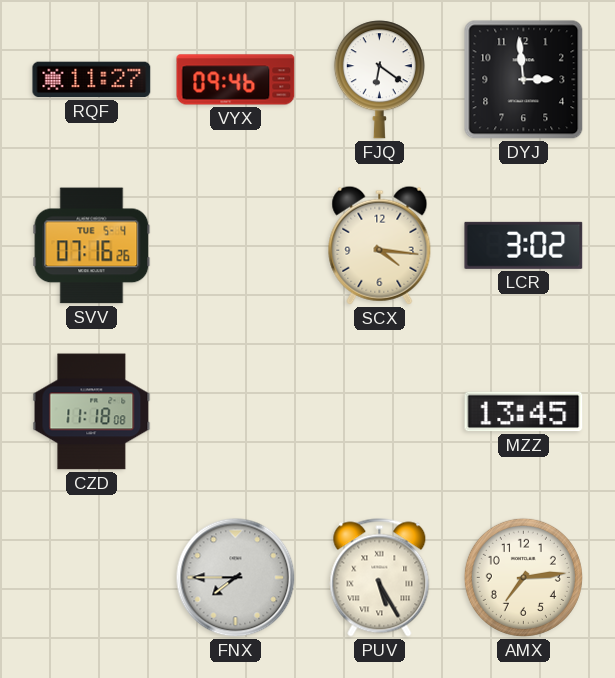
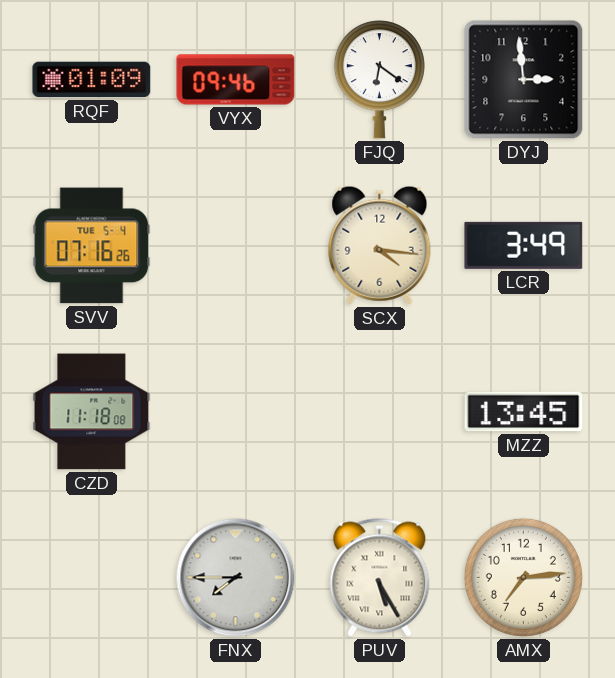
RQF: 11:27 -> 01:09
LCR: 3:02 -> 3:49
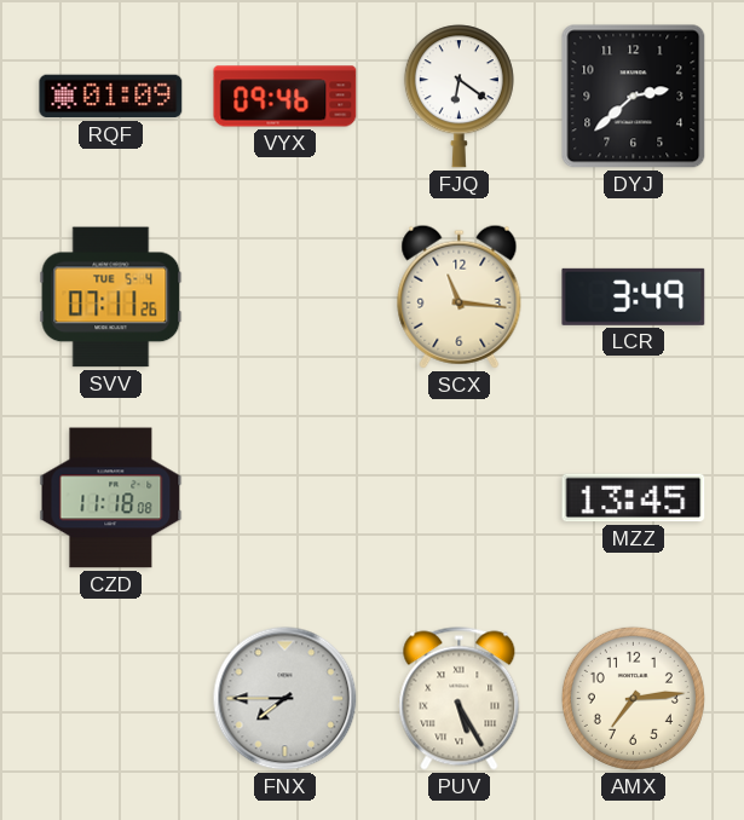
DYJ: 2:59 -> 2:38
SVV: 07:16 -> 07:11
SCX: 4:16 -> 11:16
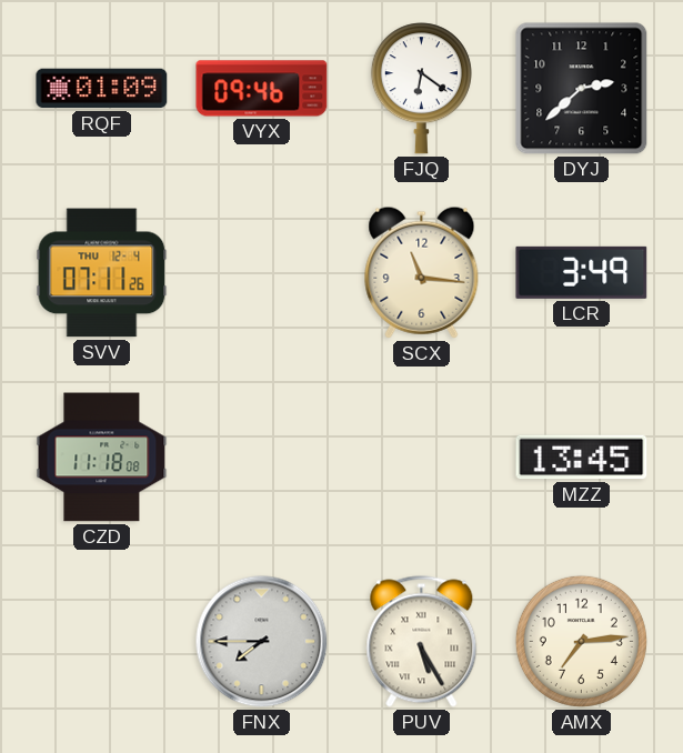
SVV date: TUE 5-4 -> THU 12-4
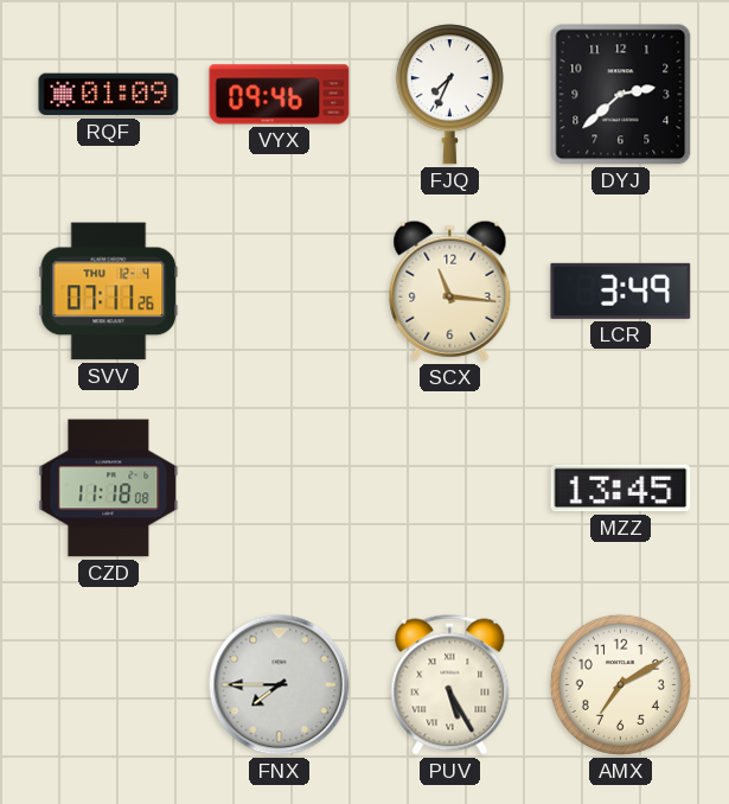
FJQ: 6:21 -> 7:34
AMX: 7:14 -> 7:10
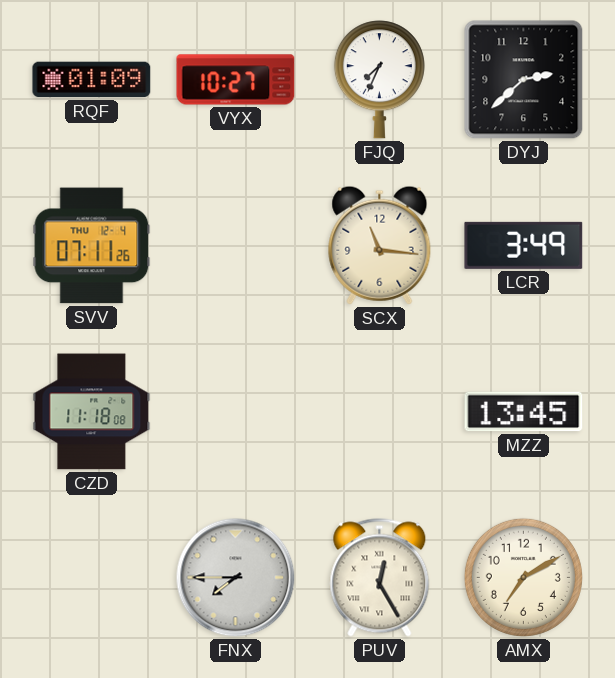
VYX: 09:46 -> 10:27
PUV: 5:25 -> 12:25
